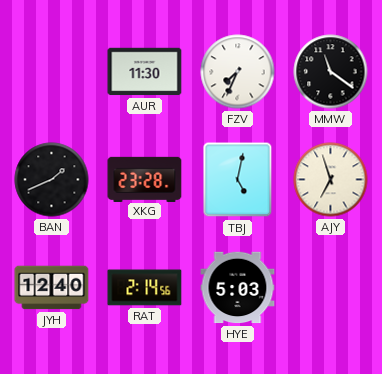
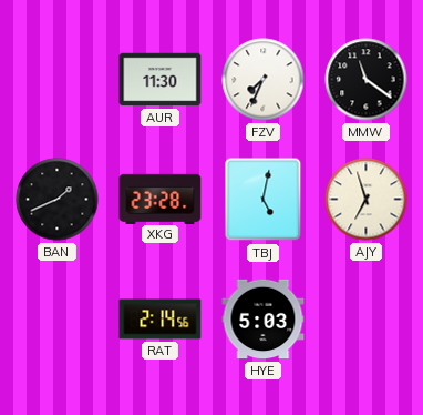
JYH: 12:40 -> none
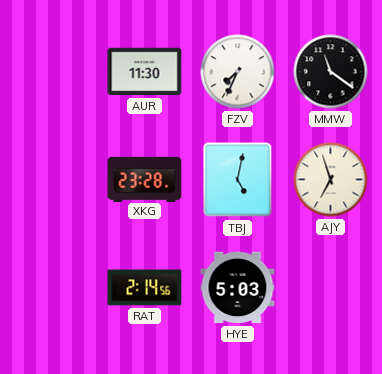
BAN: 1:41 -> none
